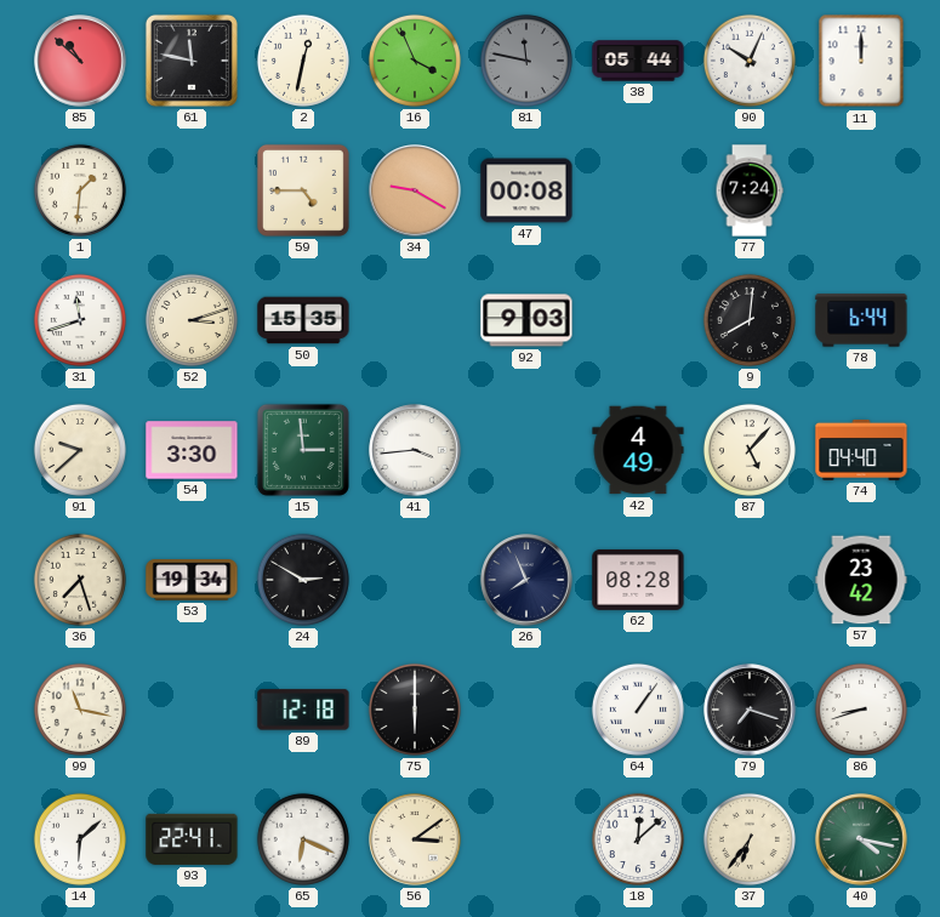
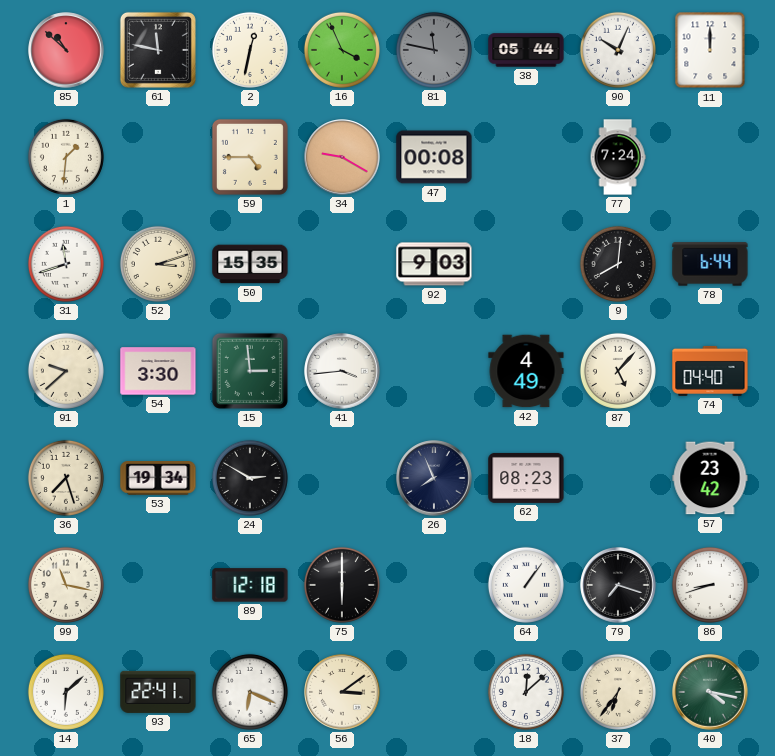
62: 08:28 -> 08:23
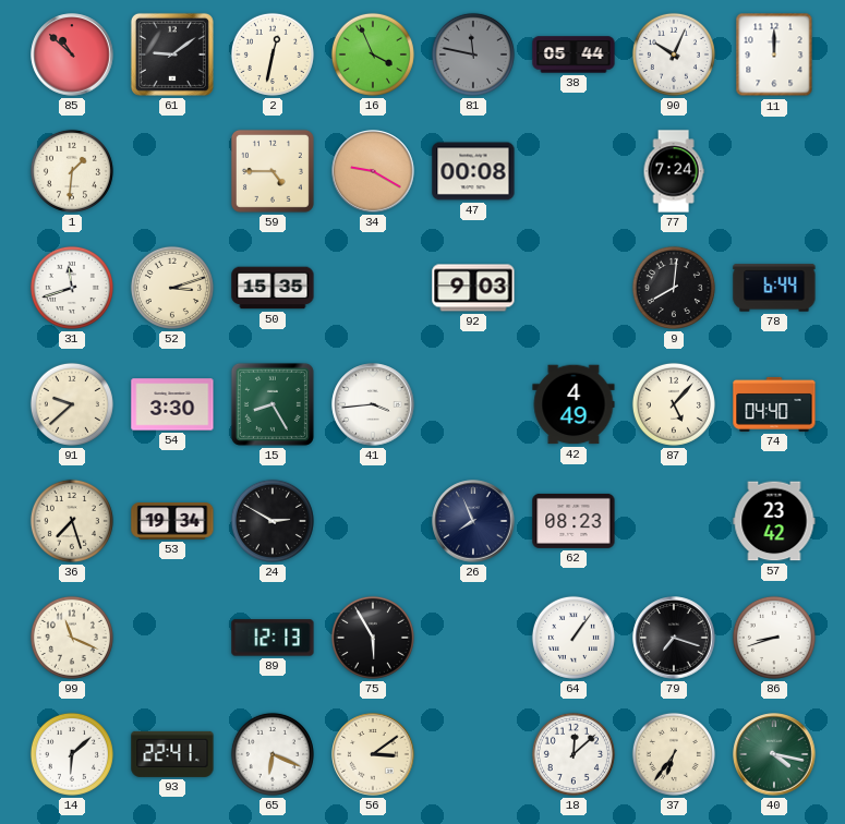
61: 11:47 -> 9:09
15: 2:59 -> 8:25
99: 11:17 -> 11:19
89: 12:18 -> 12:13
75: 6:00 -> 5:55
